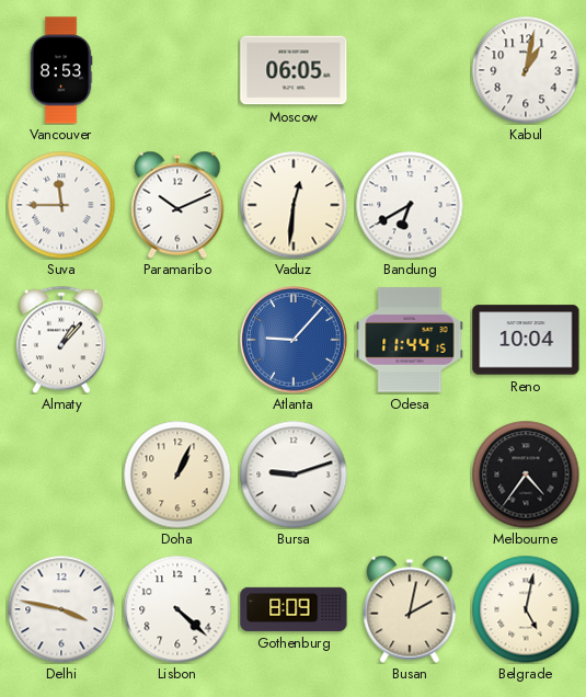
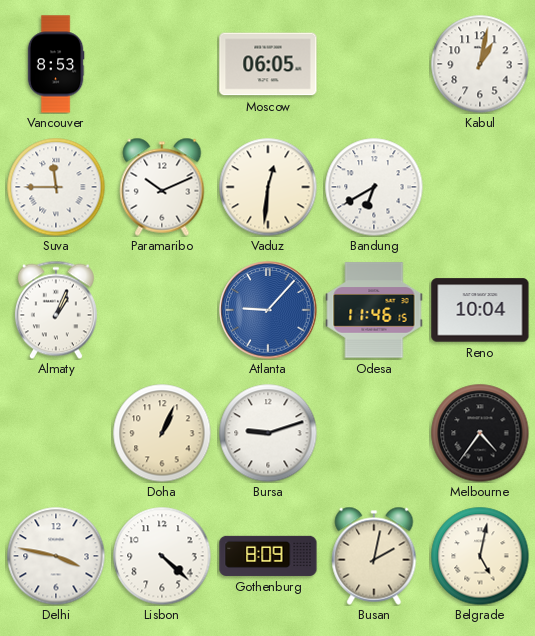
Almaty: 1:07 -> 1:04
Odesa: 11:44 -> 11:46
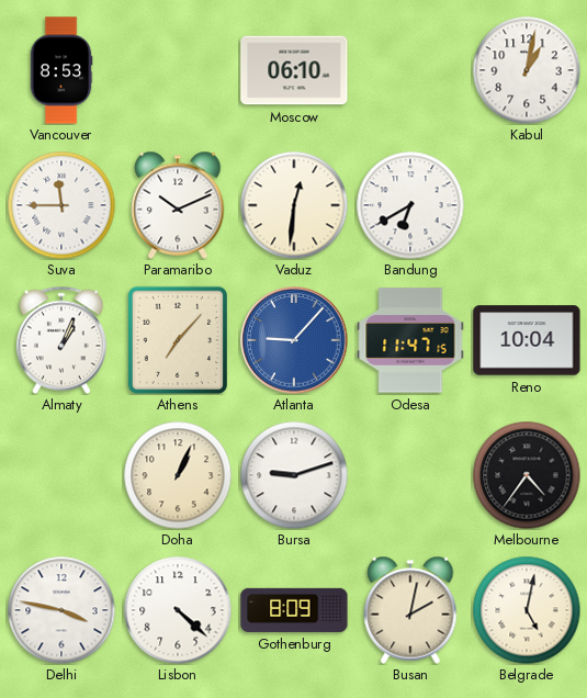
Moscow: 06:05 -> 06:10
Athens: none -> 7:07
Odesa: 11:46 -> 11:47
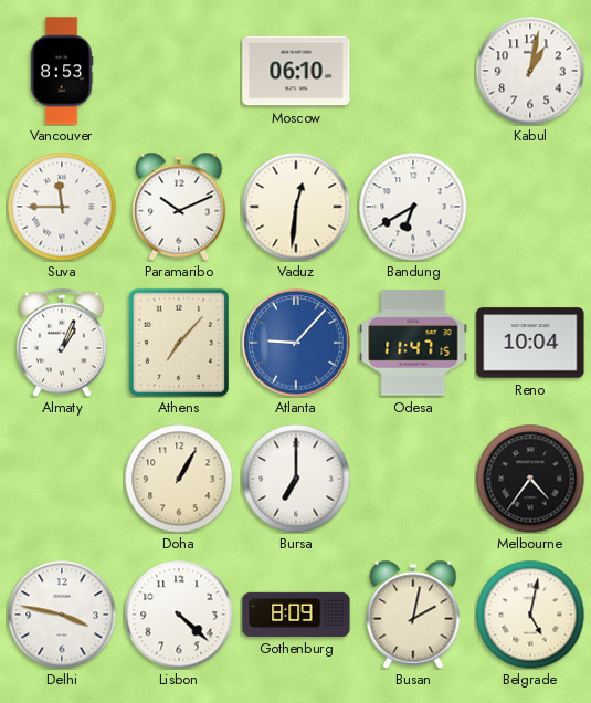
Doha: 1:04 -> 1:05
Bursa: 9:12 -> 7:00
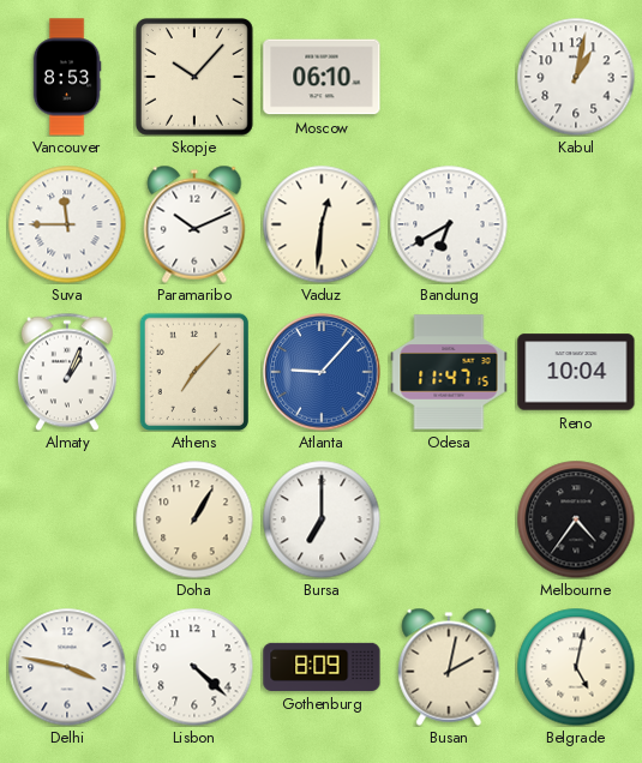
Skopje: none -> 10:07
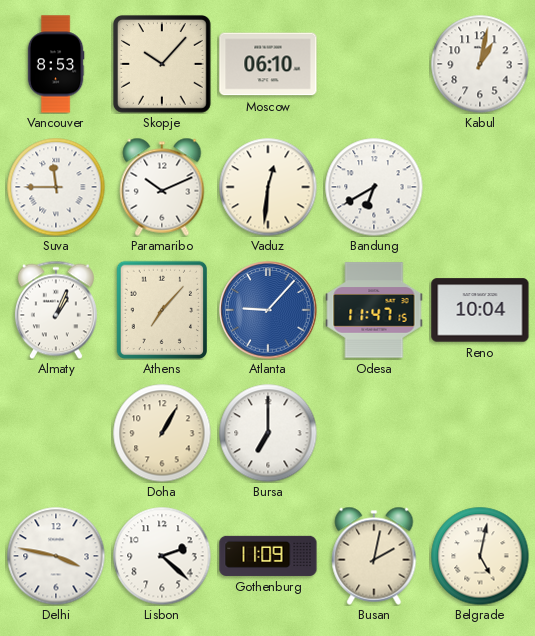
Melbourne: 4:36 -> none
Lisbon: 4:22 -> 2:22
Gothenburg: 8:09 -> 11:09
